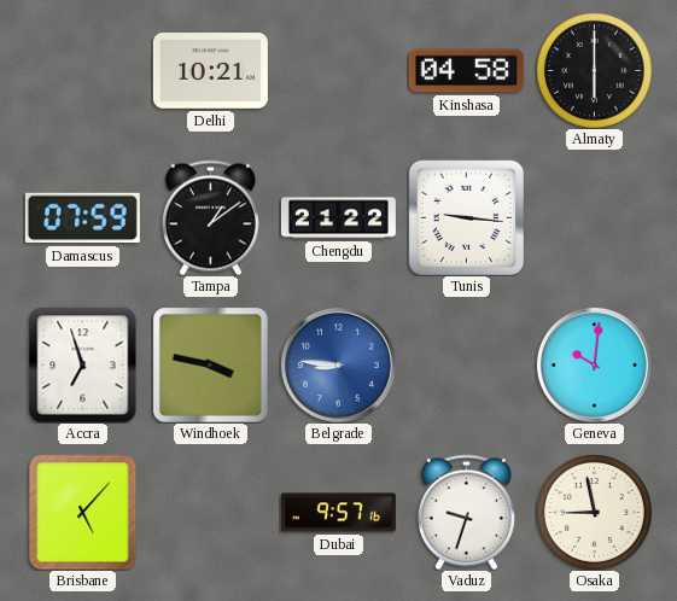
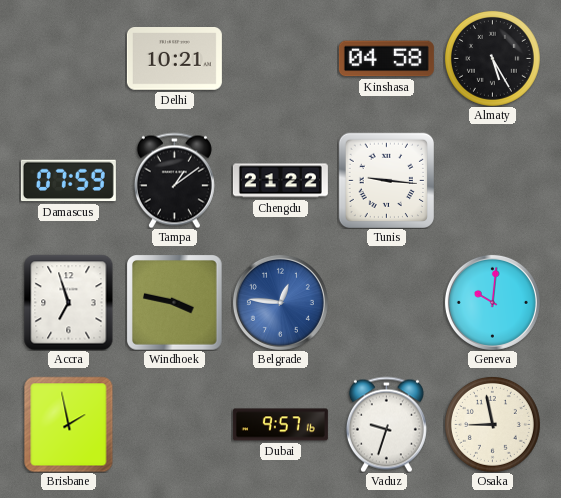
Almaty: 6:00 -> 5:25
Belgrade: 8:46 -> 12:46
Brisbane: 5:07 -> 1:58
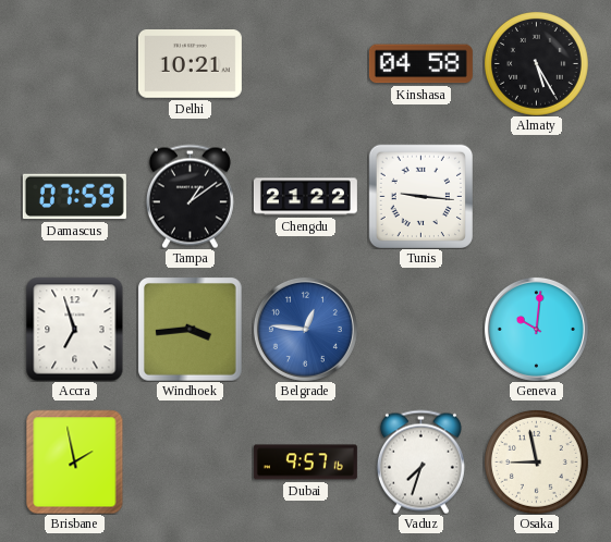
Windhoek: 3:47 -> 3:44
Vaduz: 9:33 -> 7:33
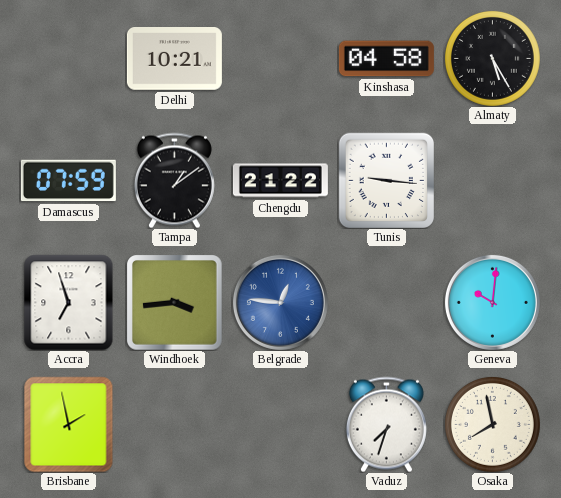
Dubai: 9:57 -> none
Osaka: 8:58 -> 7:58
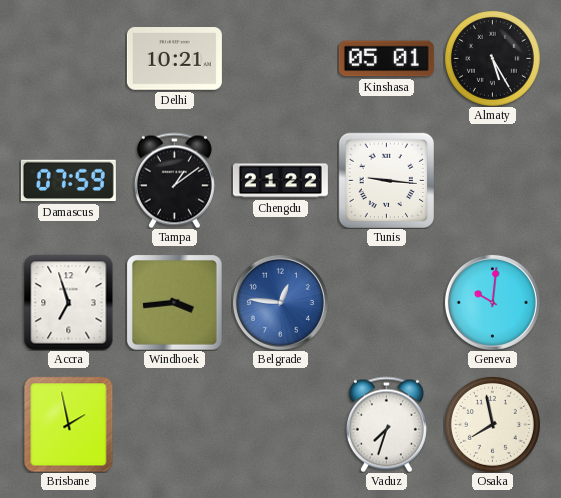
Kinshasa: 04:58 -> 05:01
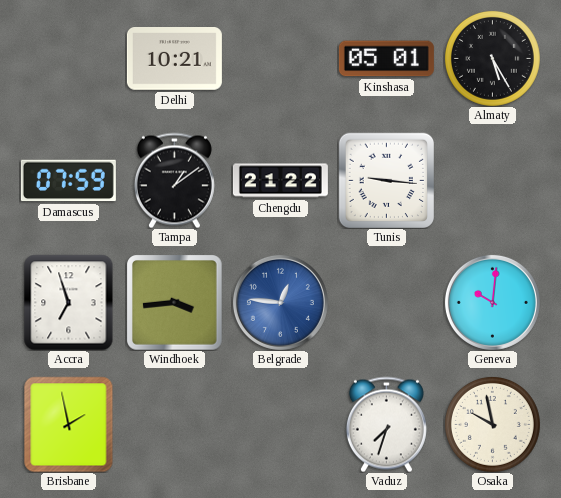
Osaka: 7:58 -> 9:58
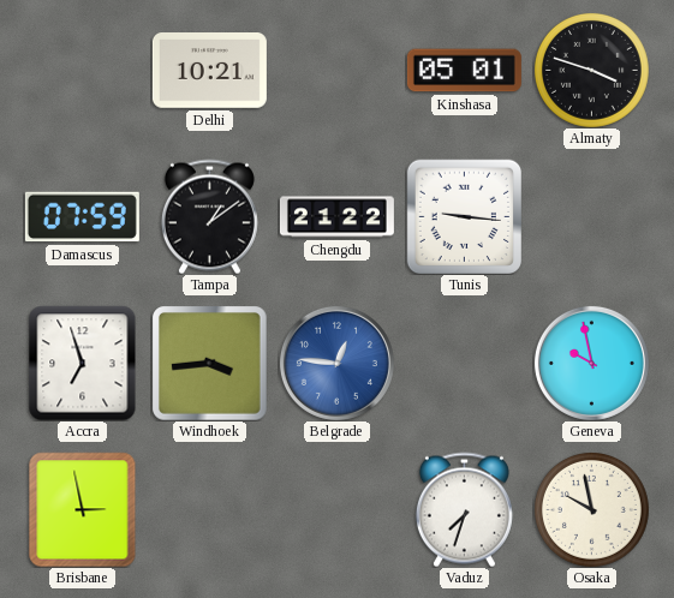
Almaty: 5:25 -> 3:48
Geneva: 10:01 -> 9:58
Brisbane: 1:58 -> 2:58
